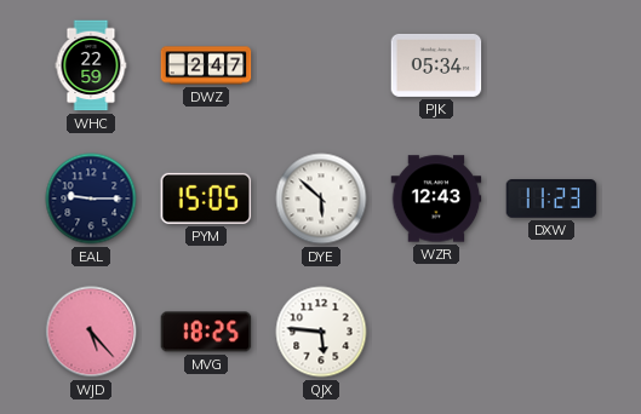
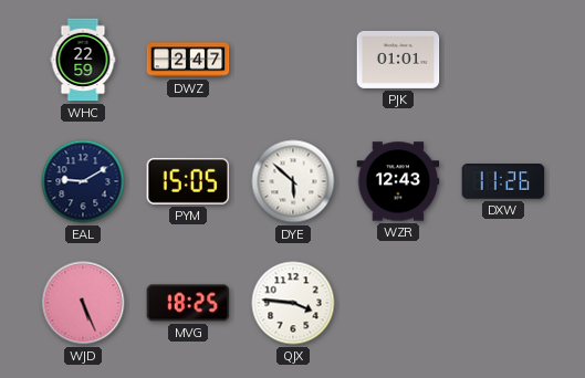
PJK: 05:34 -> 01:01
EAL: 9:15 -> 9:10
DXW: 11:23 -> 11:26
WJD: 5:23 -> 5:26
QJX: 5:46 -> 3:46
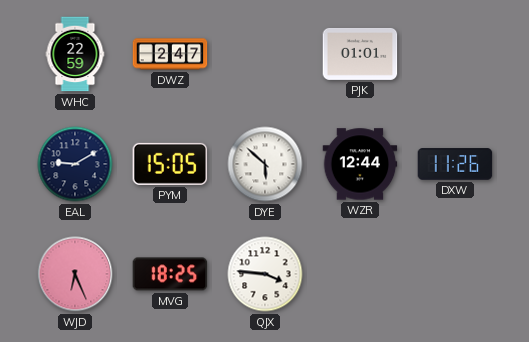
WZR: 12:43 -> 12:44
WJD: 5:26 -> 6:26
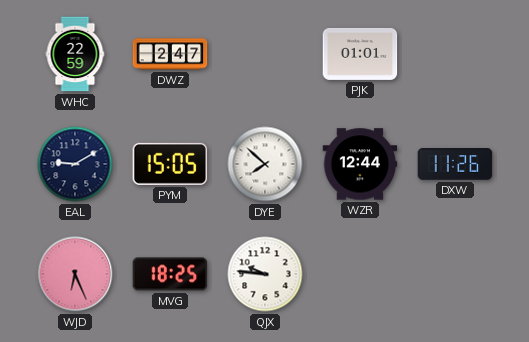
DYE: 5:52 -> 7:52
QJX: 3:46 -> 9:46
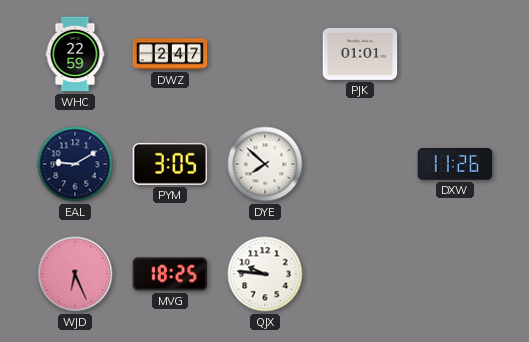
PYM: 15:05 -> 3:05
WZR: 12:44 -> none
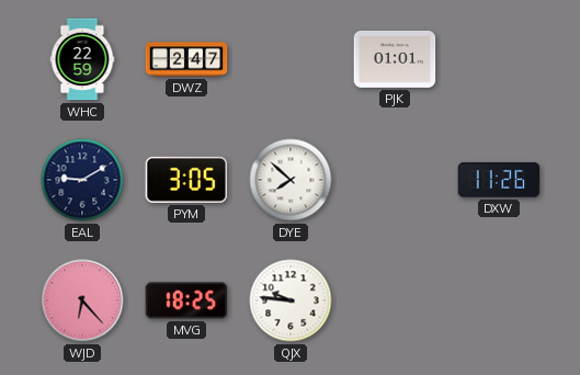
WJD: 6:26 -> 6:23
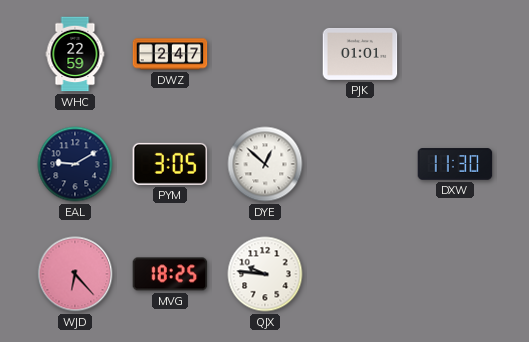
DYE: 7:52 -> 12:52
DXW: 11:26 -> 11:30
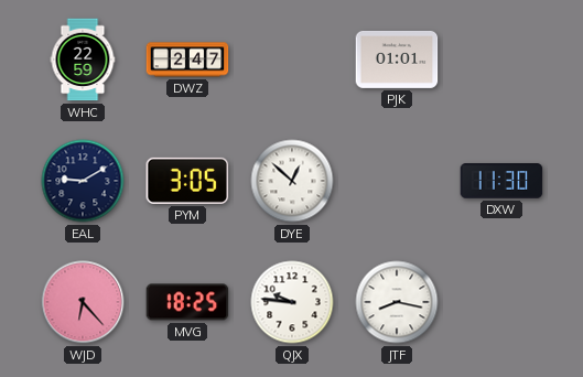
JTF: none -> 8:17
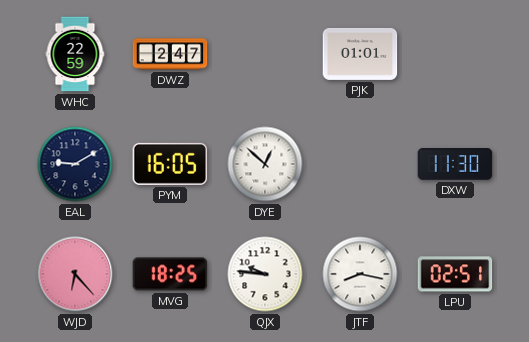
PYM: 3:05 -> 16:05
LPU: none -> 02:51
